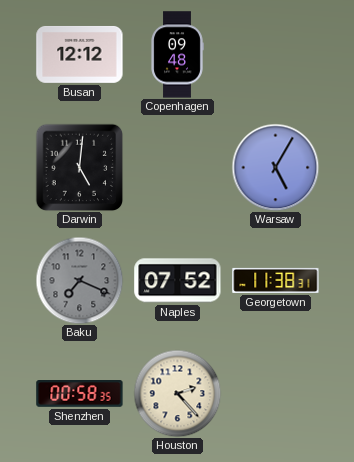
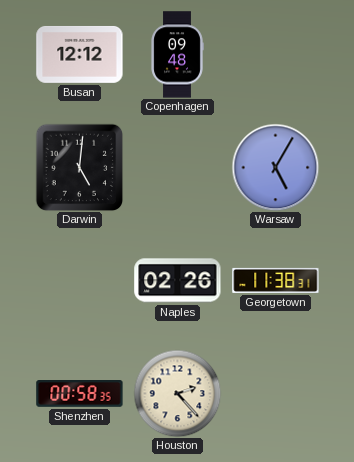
Baku: 7:19 -> none
Naples: 07:52 -> 02:26
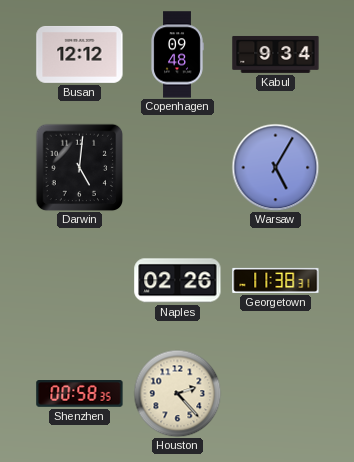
Kabul: none -> 9:34
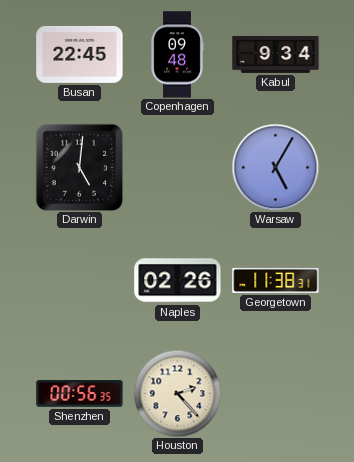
Busan: 12:12 -> 22:45
Shenzhen: 00:58 -> 00:56
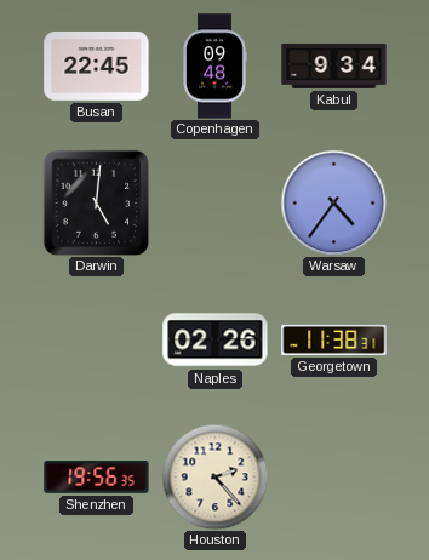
Warsaw: 5:05 -> 4:36
Shenzhen: 00:56 -> 19:56
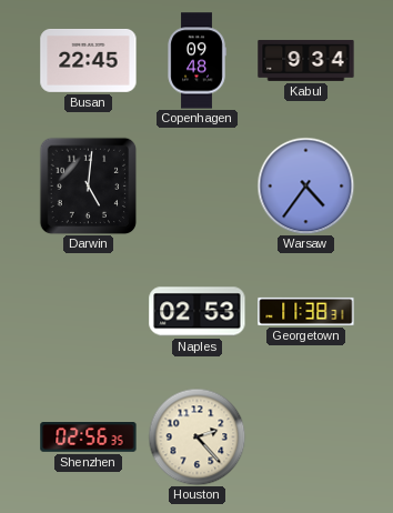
Naples: 02:26 -> 02:53
Shenzhen: 19:56 -> 02:56
